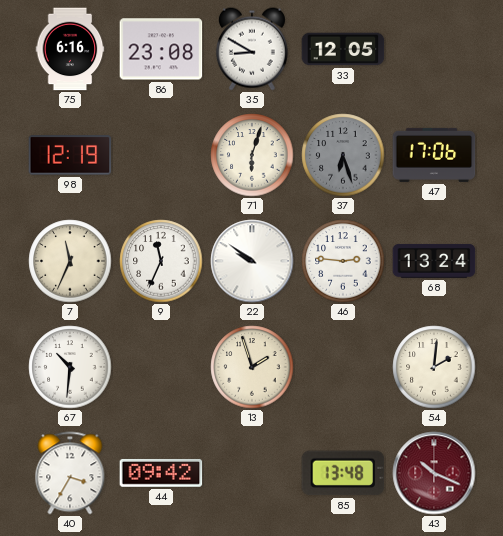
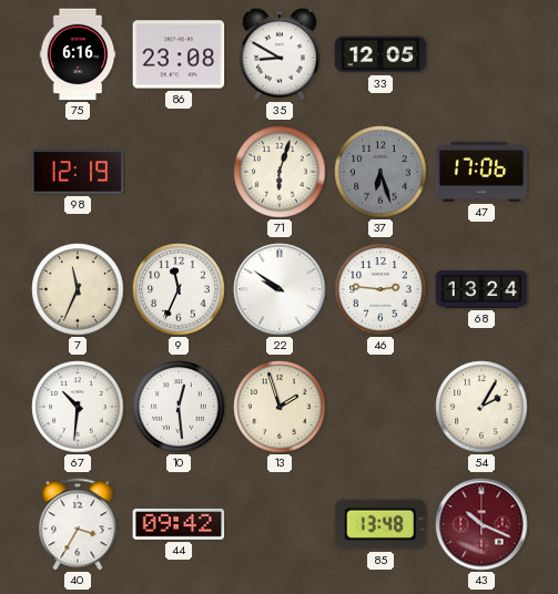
10: none -> 12:29
54: 2:01 -> 2:05
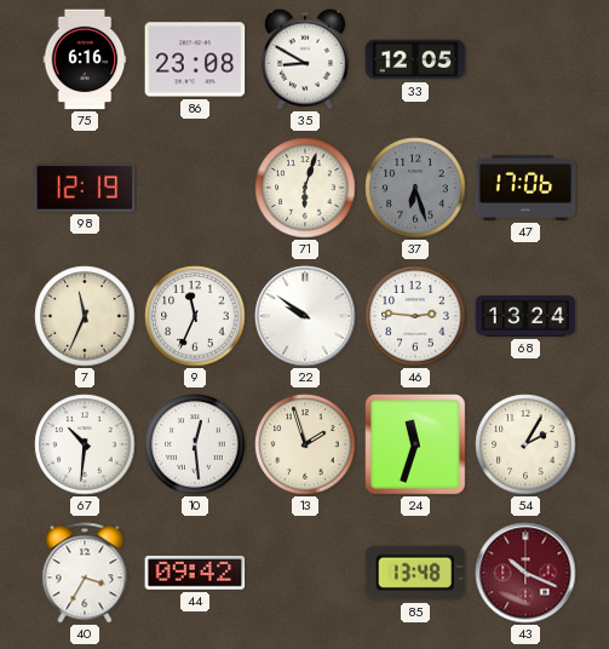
24: none -> 11:33
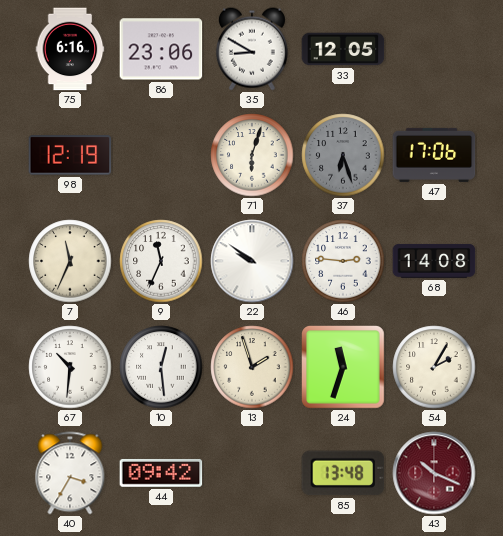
86: 23:08 -> 23:06
68: 13:24 -> 14:08
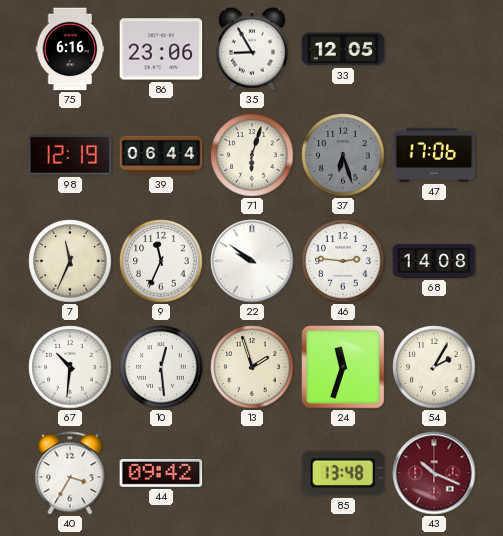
35: 8:50 -> 8:55
39: none -> 06:44
